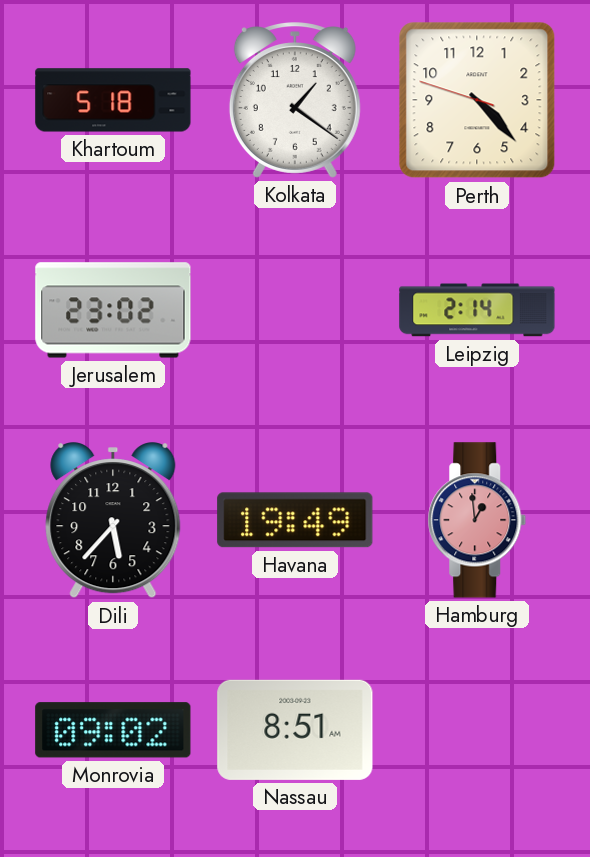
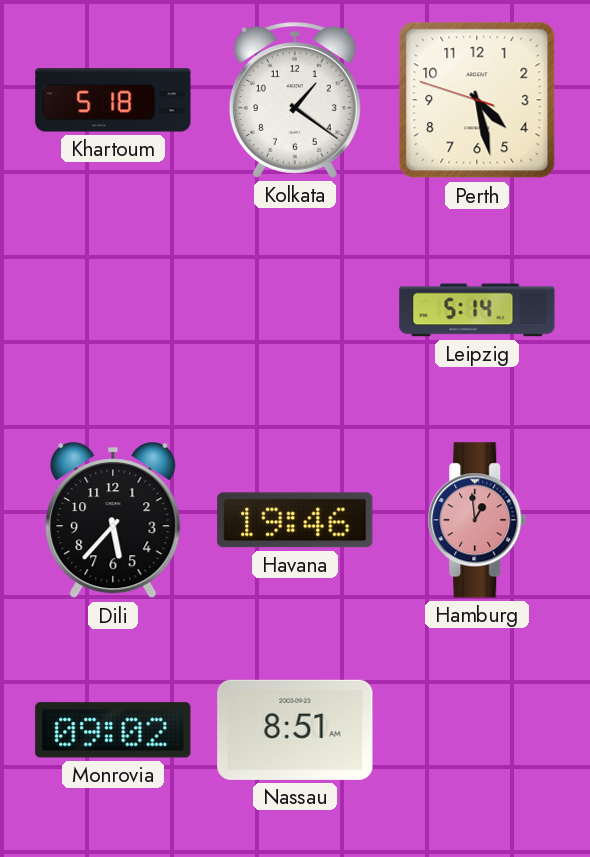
Perth: 4:22 -> 4:27
Jerusalem: 23:02 -> none
Leipzig: 2:14 -> 5:14
Havana: 19:49 -> 19:46
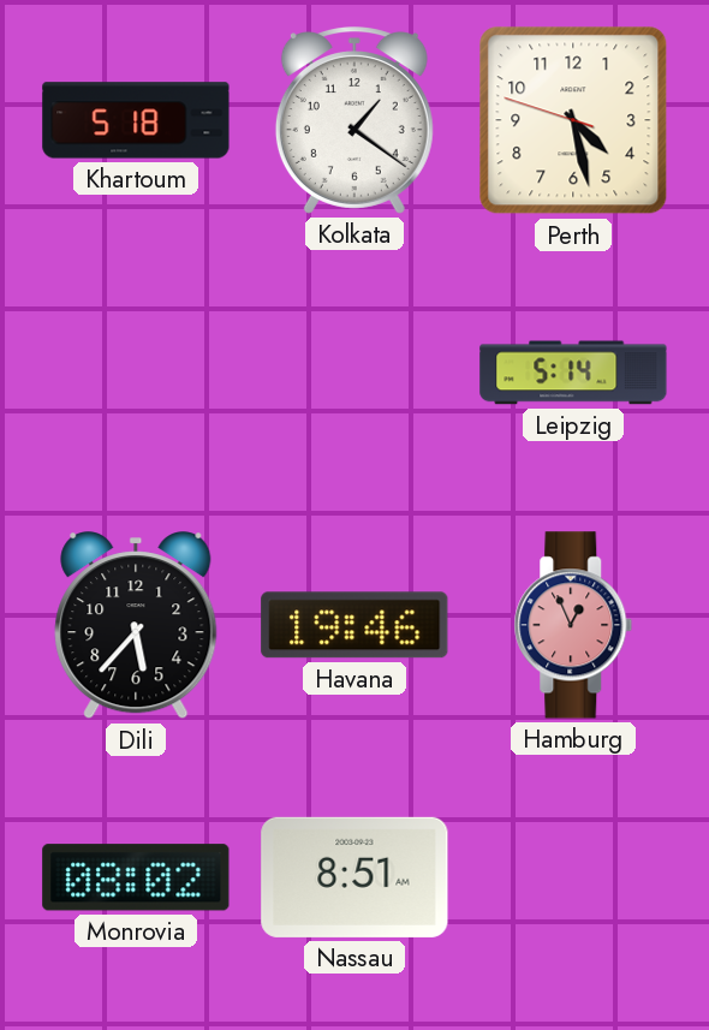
Hamburg: 12:59 -> 12:56
Monrovia: 09:02 -> 08:02
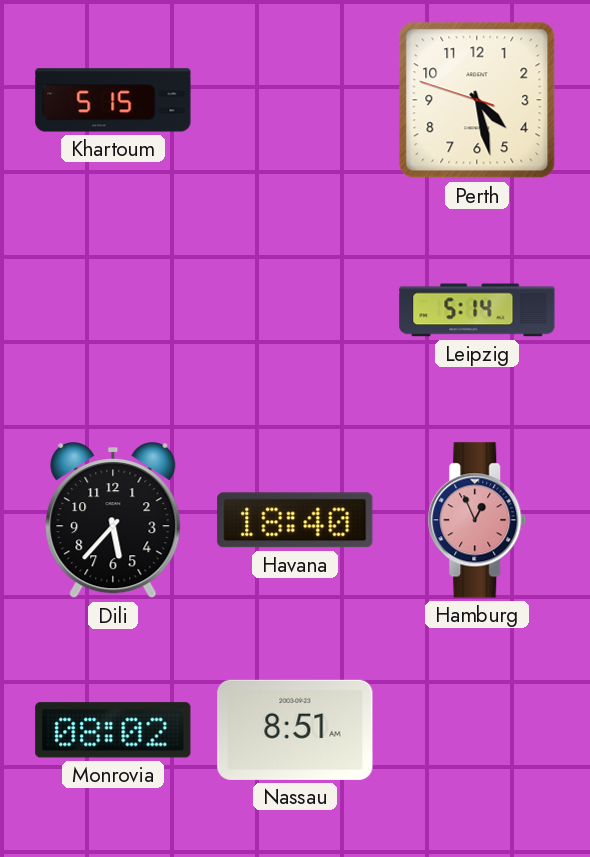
Khartoum: 5:18 -> 5:15
Kolkata: 1:21 -> none
Havana: 19:46 -> 18:40
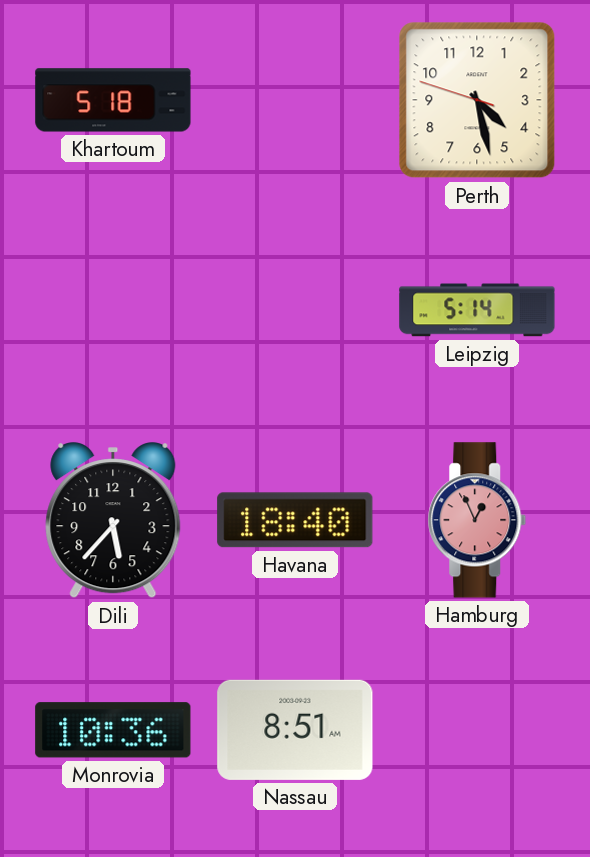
Khartoum: 5:15 -> 5:18
Monrovia: 08:02 -> 10:36
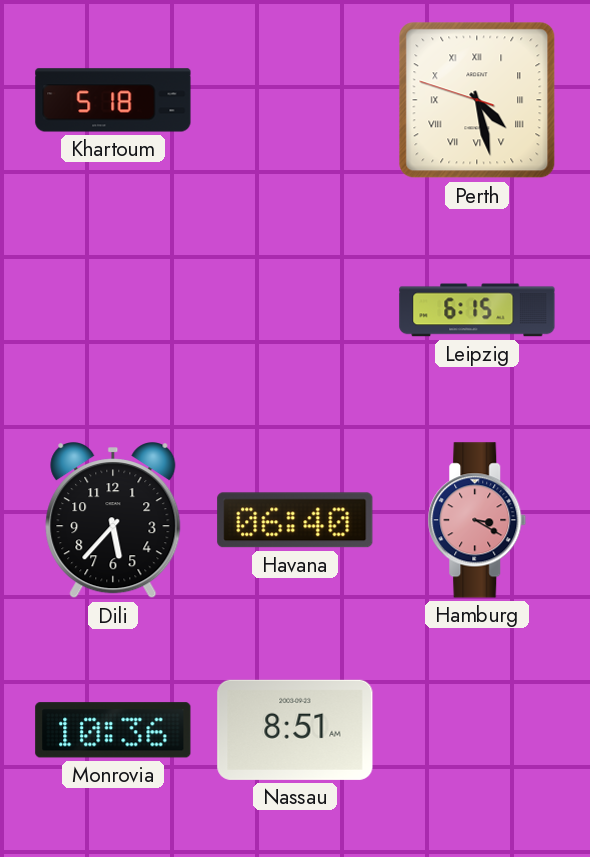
Perth numerals: Arabic -> Roman
Leipzig: 5:14 -> 6:15
Havana: 18:40 -> 06:40
Hamburg: 12:56 -> 3:20
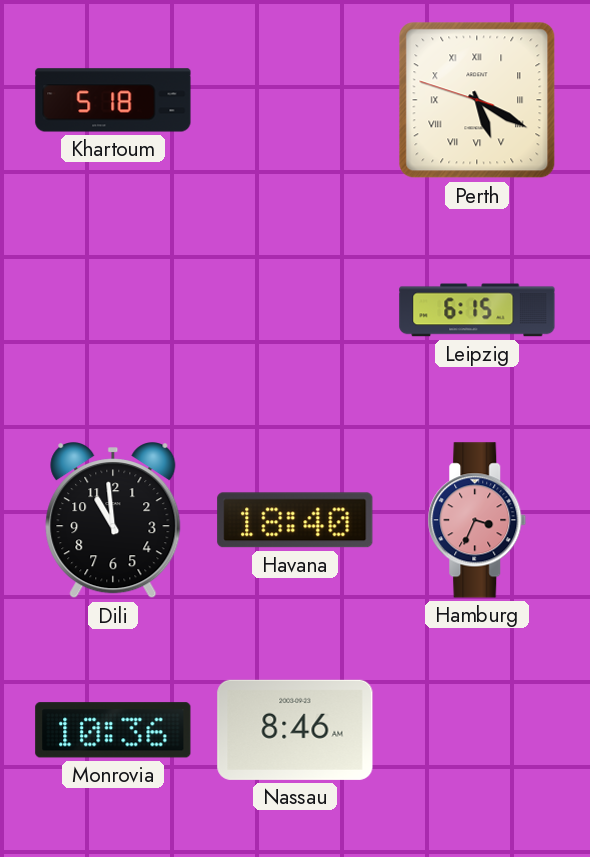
Perth: 4:27 -> 5:19
Dili: 5:37 -> 10:59
Havana: 06:40 -> 18:40
Hamburg: 3:20 -> 3:34
Nassau: 8:51 -> 8:46
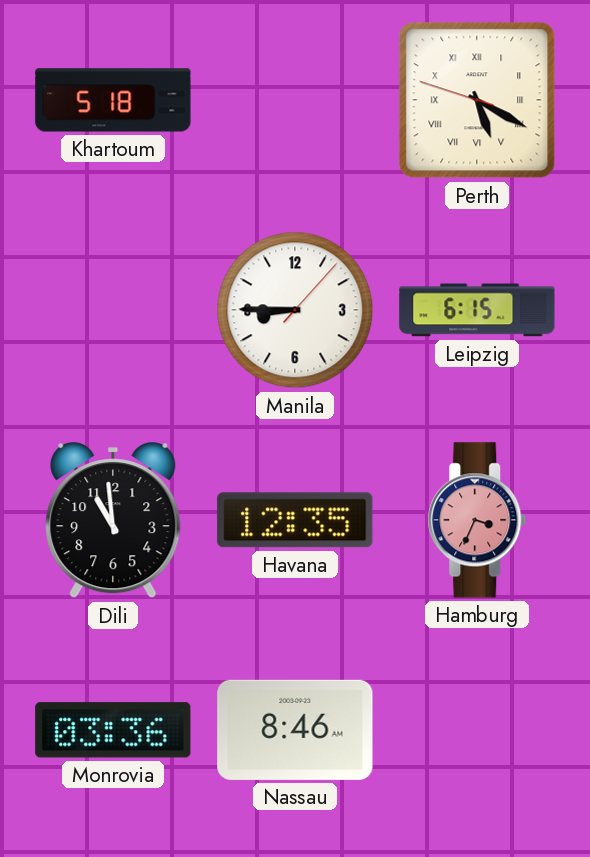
Manila: none -> 8:45
Havana: 18:40 -> 12:35
Monrovia: 10:36 -> 03:36
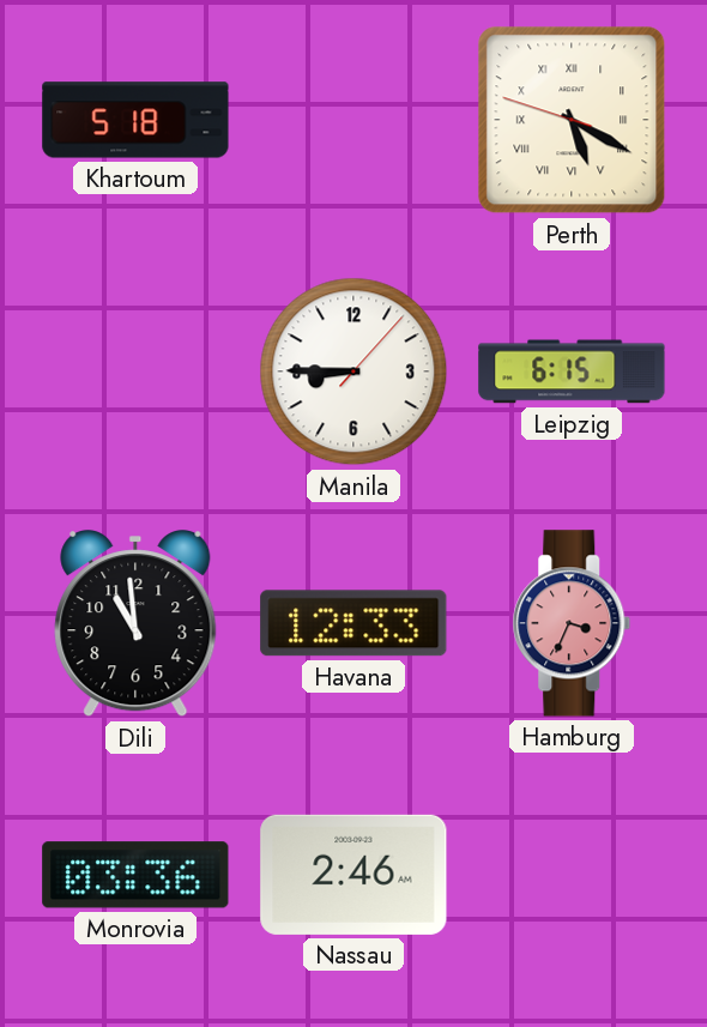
Havana: 12:35 -> 12:33
Nassau: 8:46 -> 2:46
